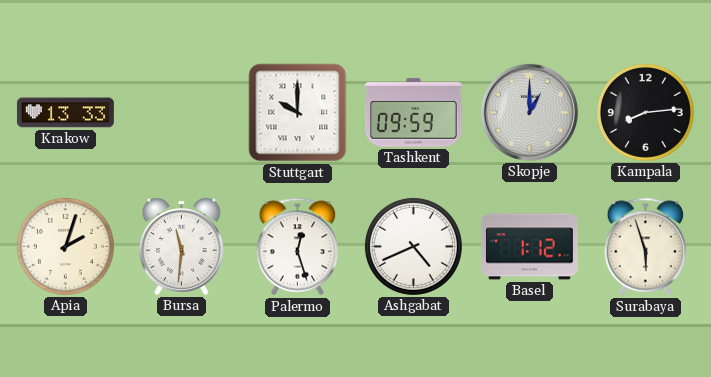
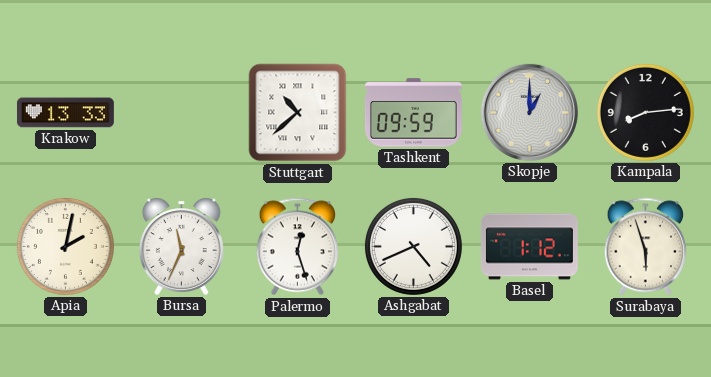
Stuttgart: 10:00 -> 10:38
Apia: 2:03 -> 2:02
Bursa: 11:31 -> 11:34
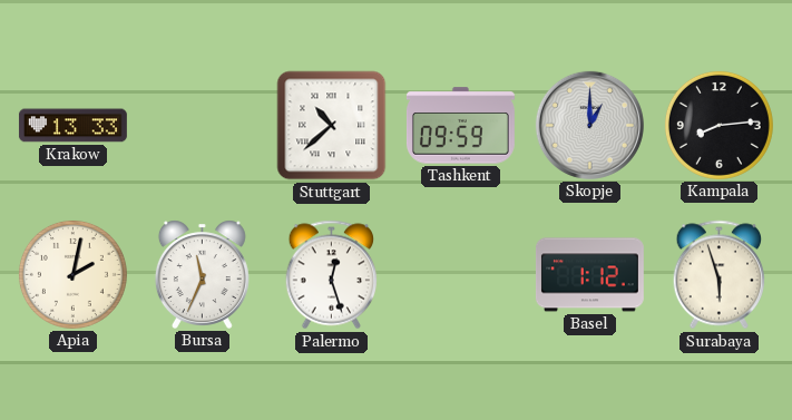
Ashgabat: 4:41 -> none
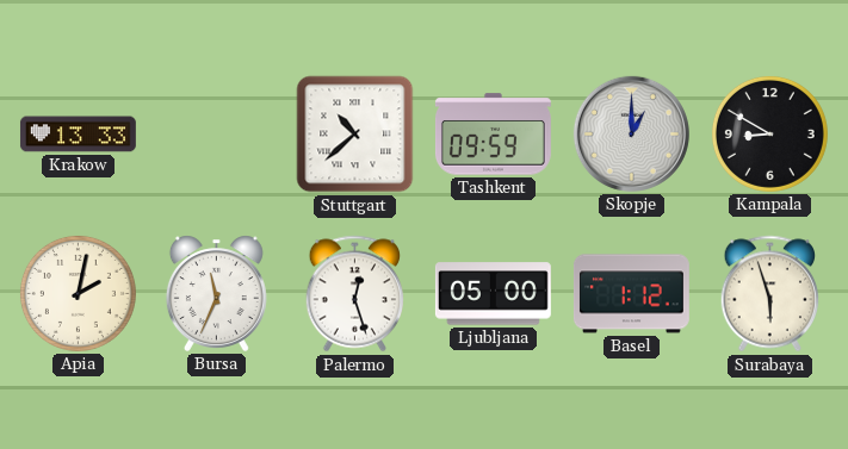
Kampala: 8:14 -> 8:50
Ljubljana: none -> 05:00
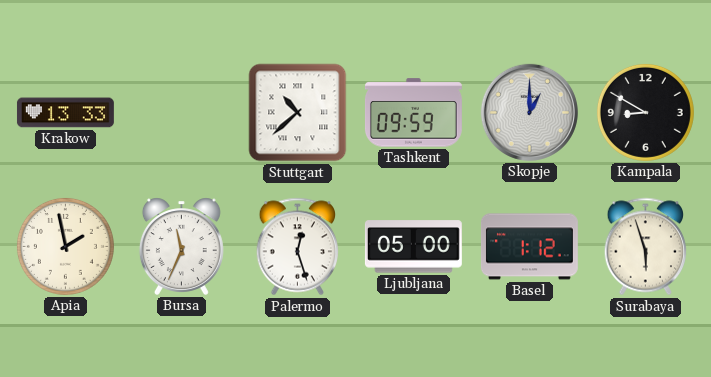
Apia: 2:02 -> 1:58
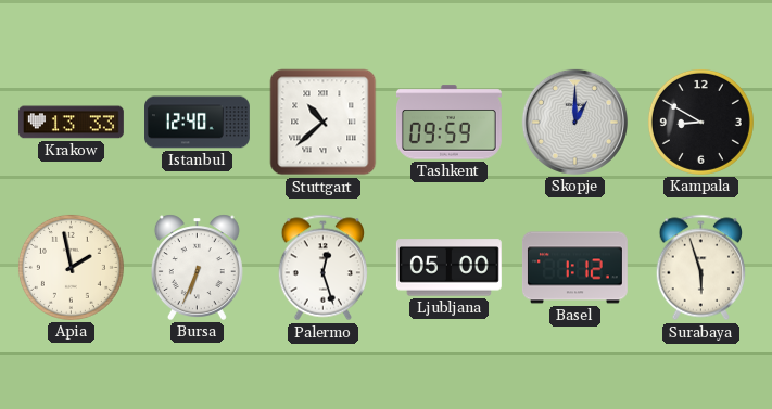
Istanbul: none -> 12:40
Bursa: 11:34 -> 6:34
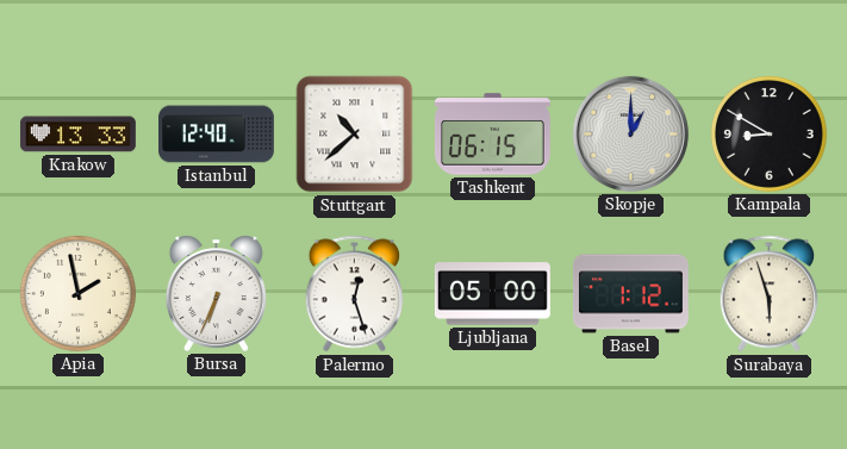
Tashkent: 09:59 -> 06:15
